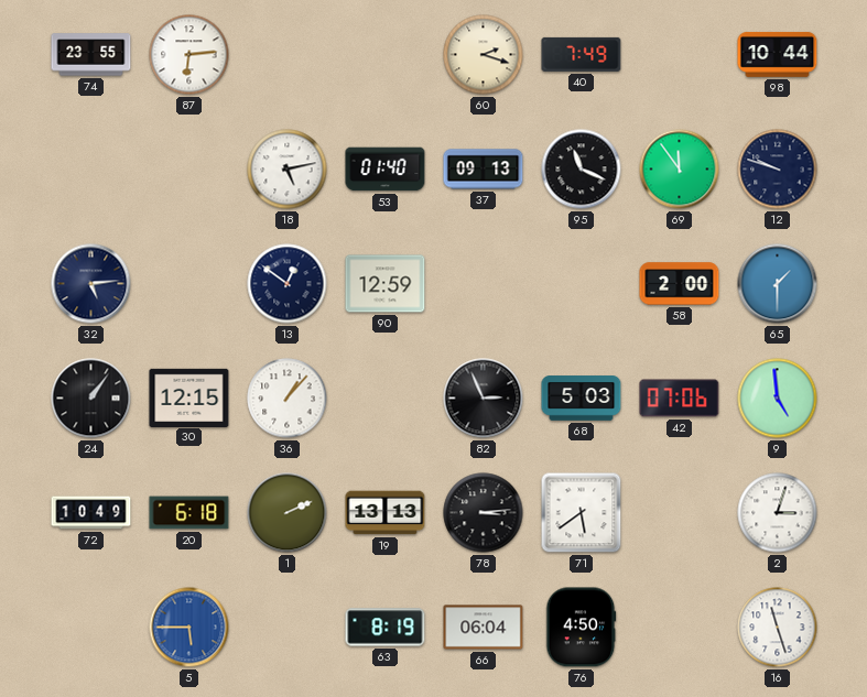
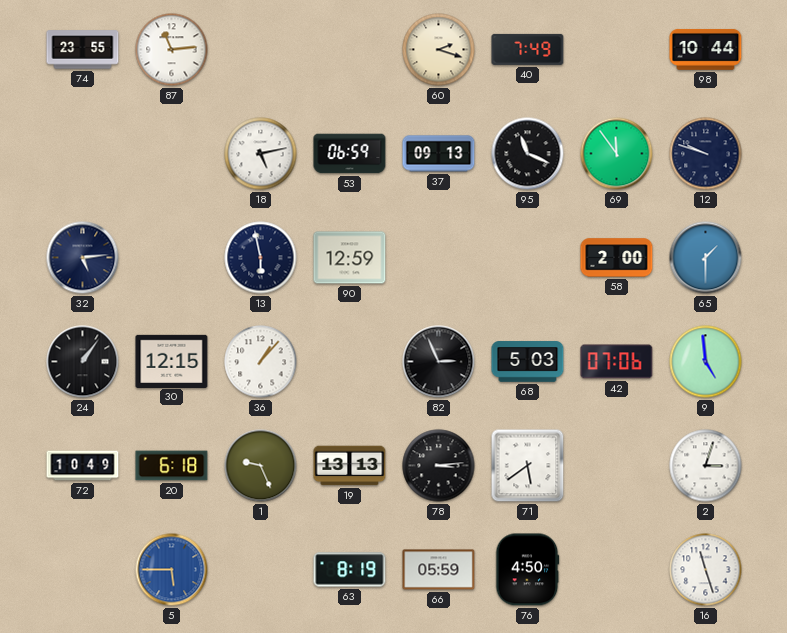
87: 6:14 -> 11:14
53: 01:40 -> 06:59
13: 12:51 -> 5:58
1: 2:11 -> 9:26
66: 06:04 -> 05:59
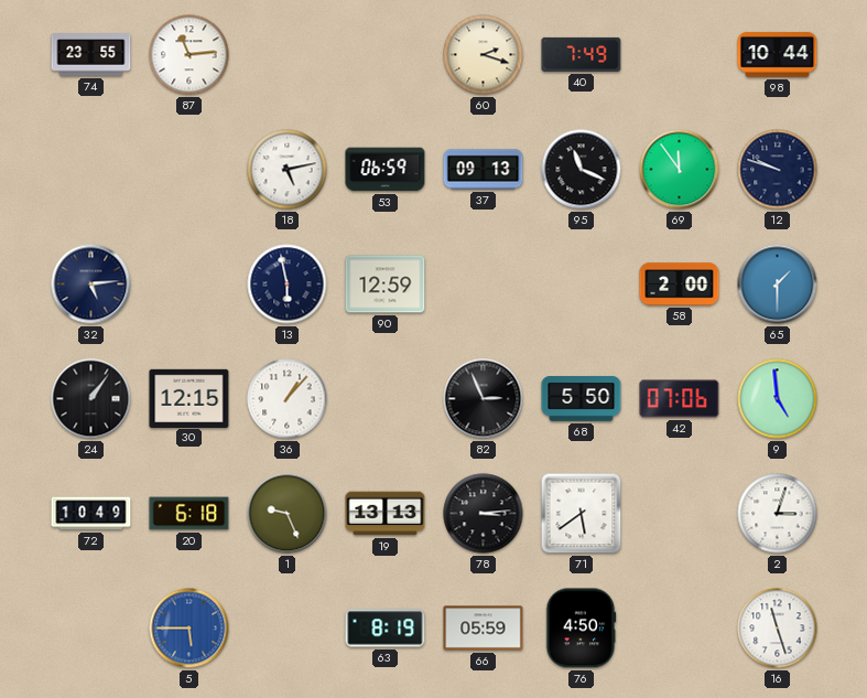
68: 5:03 -> 5:50
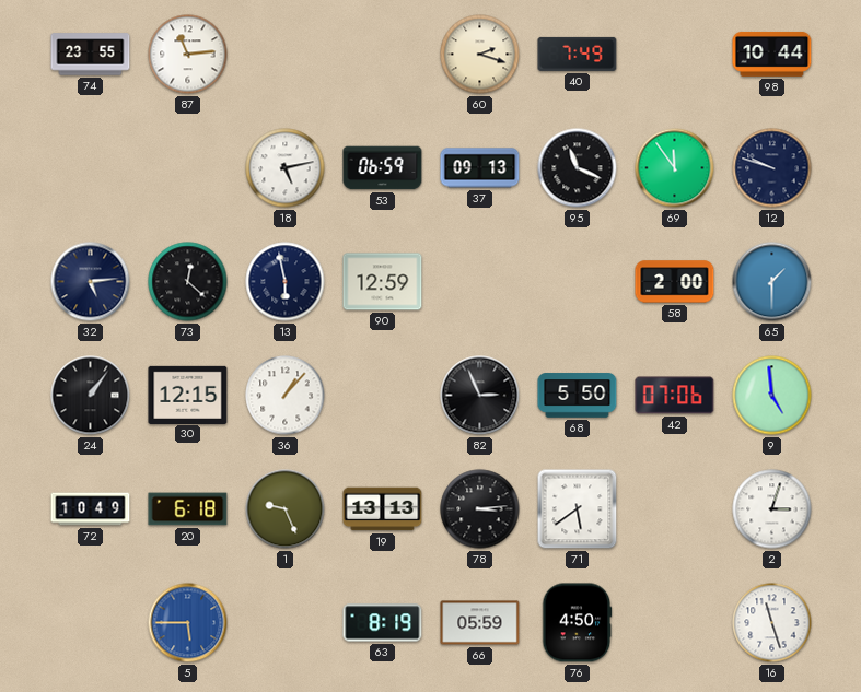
73: none -> 12:22
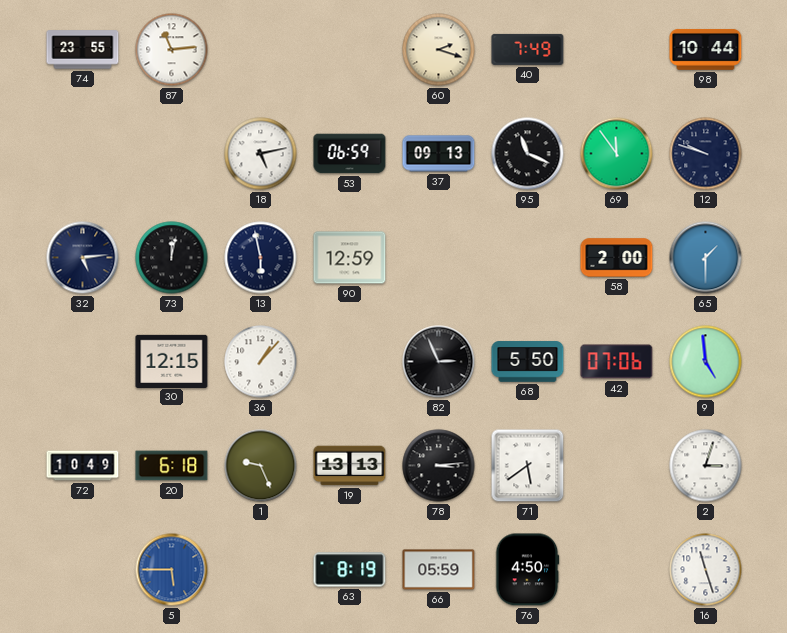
73: 12:22 -> 12:02
24: 1:06 -> none
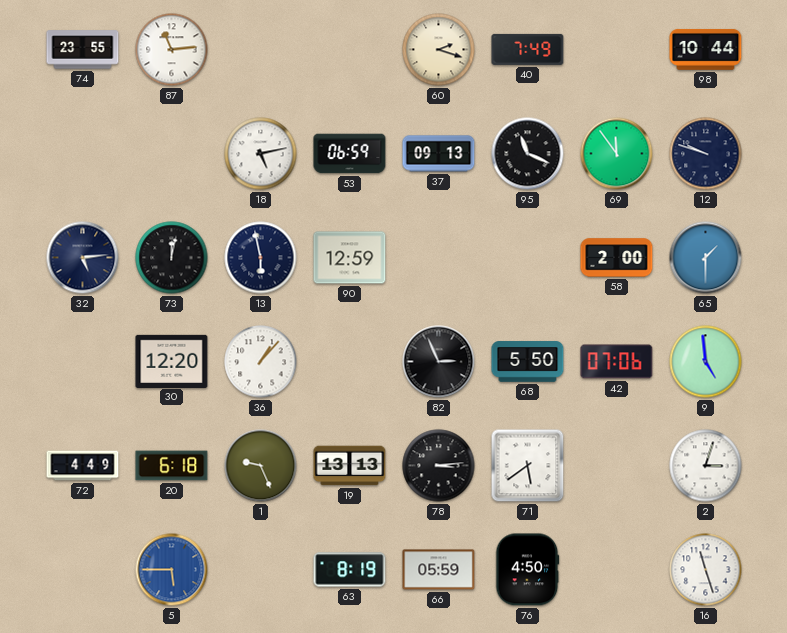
30: 12:15 -> 12:20
72: 10:49 -> 4:49
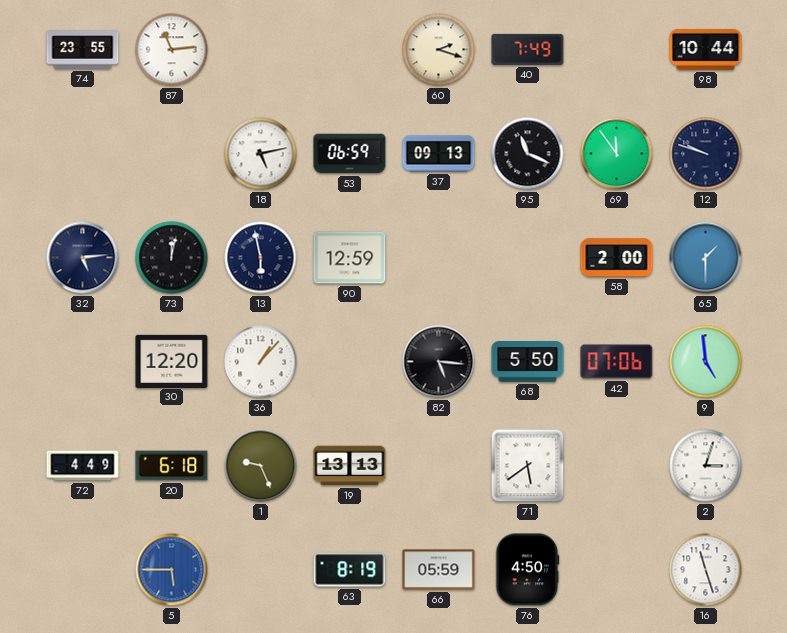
82: 2:56 -> 5:16
78: 3:14 -> none
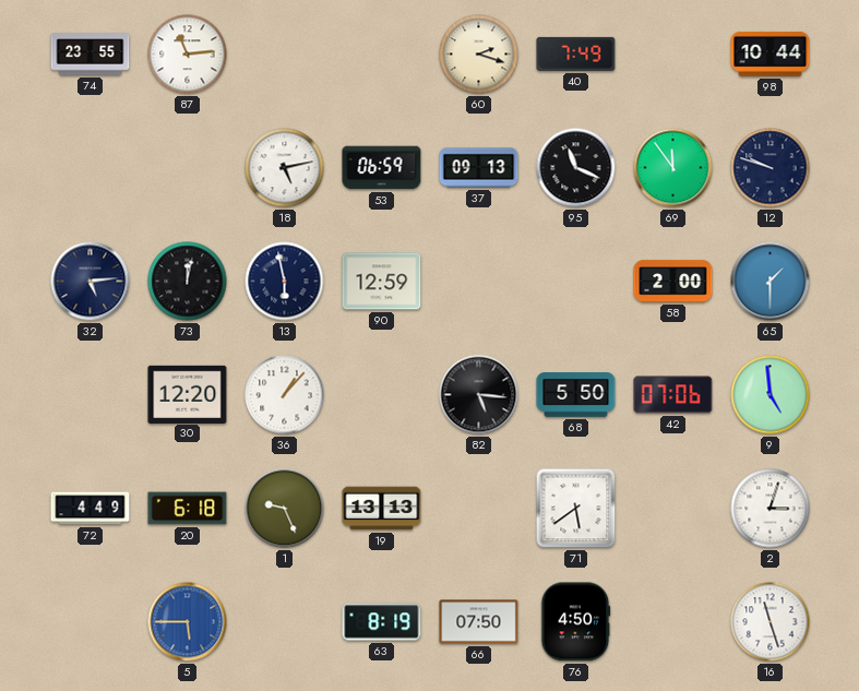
66: 05:59 -> 07:50
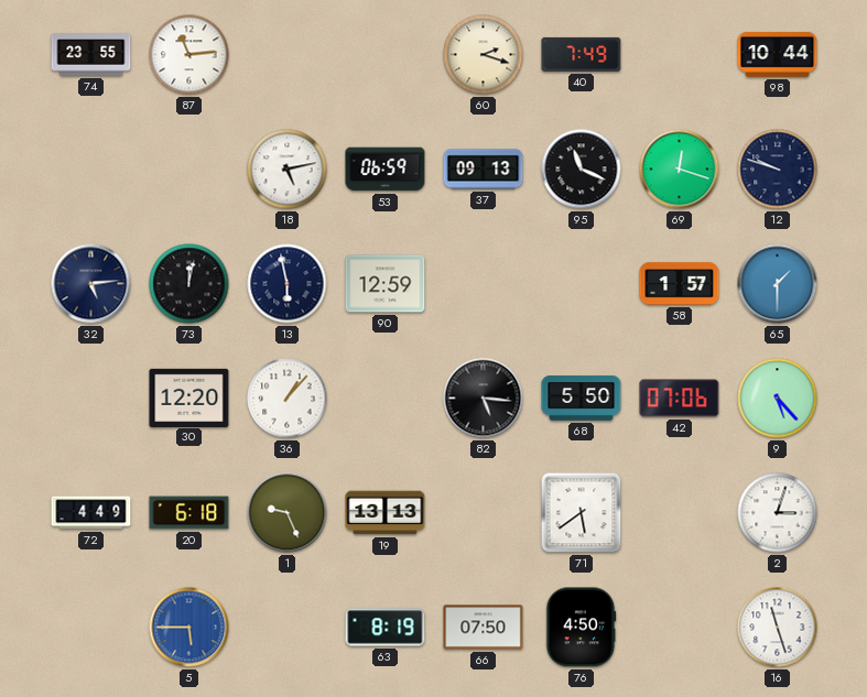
69: 11:54 -> 12:18
58: 2:00 -> 1:57
9: 4:59 -> 5:23
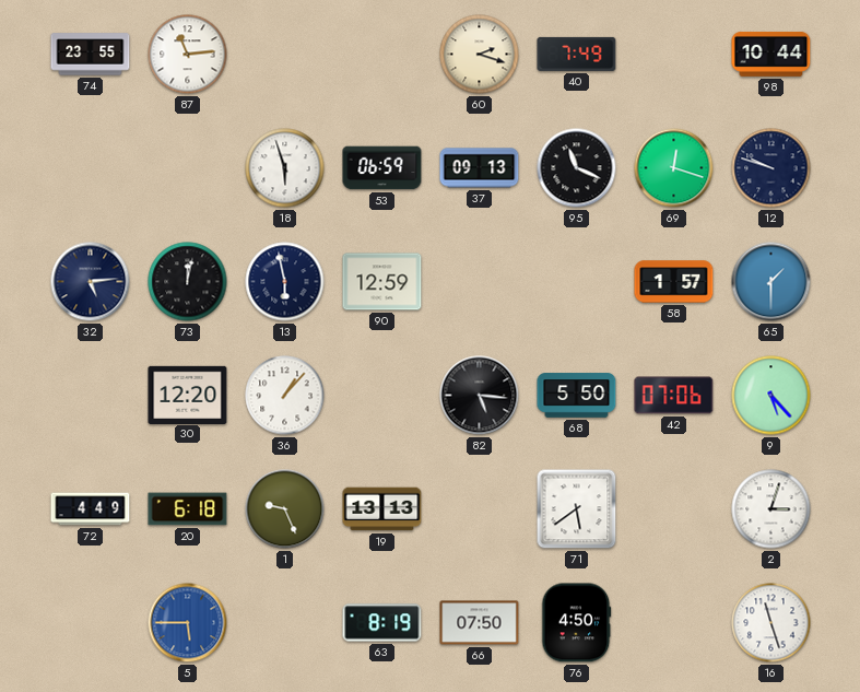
18: 5:13 -> 5:57
